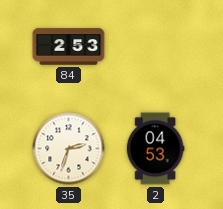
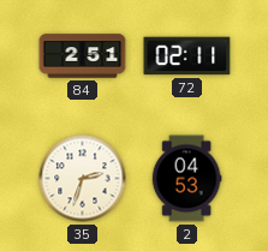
84: 2:53 -> 2:51
72: none -> 02:11
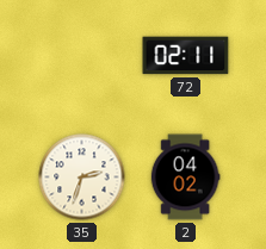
84: 2:51 -> none
2: 04:53 -> 04:02
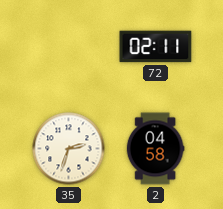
2: 04:02 -> 04:58
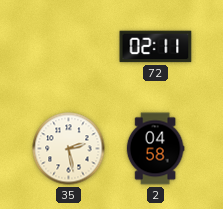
35: 2:33 -> 2:28
